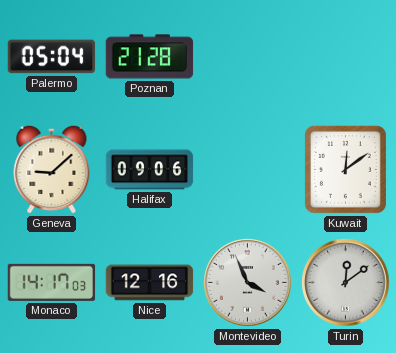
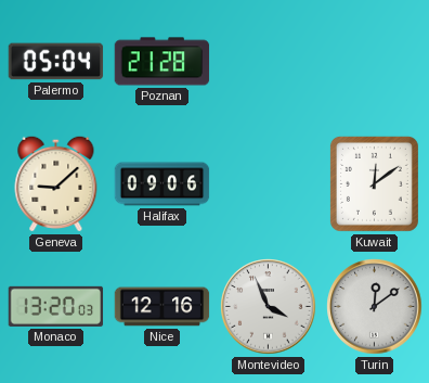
Monaco: 14:17 -> 13:20
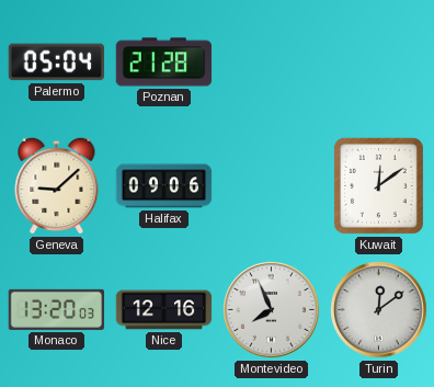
Montevideo: 3:56 -> 7:56
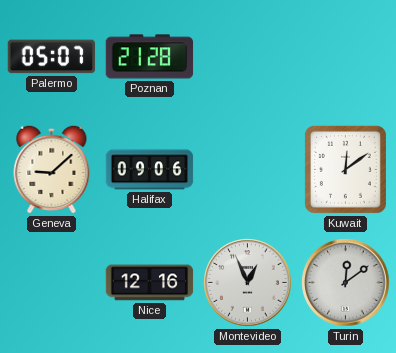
Palermo: 05:04 -> 05:07
Monaco: 13:20 -> none
Montevideo: 7:56 -> 12:56
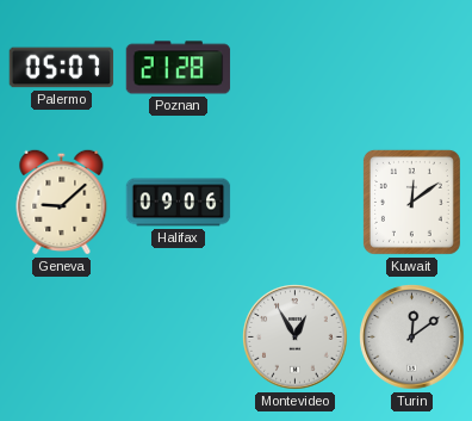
Nice: 12:16 -> none
Montevideo: 12:56 -> 12:55
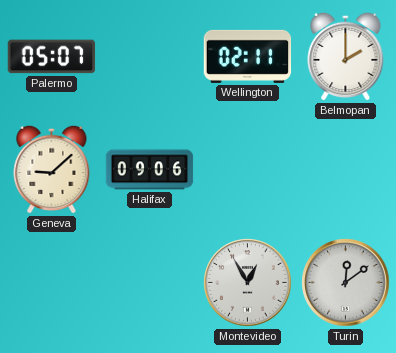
Poznan: 21:28 -> none
Wellington: none -> 02:11
Belmopan: none -> 2:00
Kuwait: 12:09 -> none
